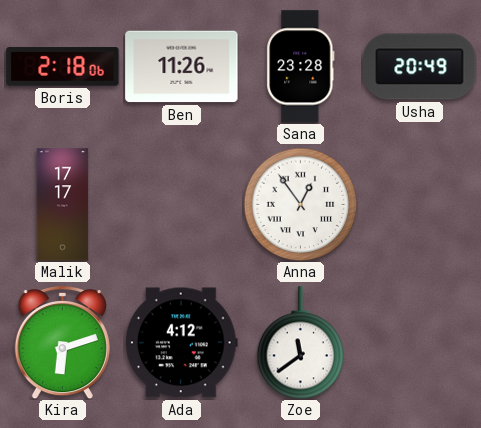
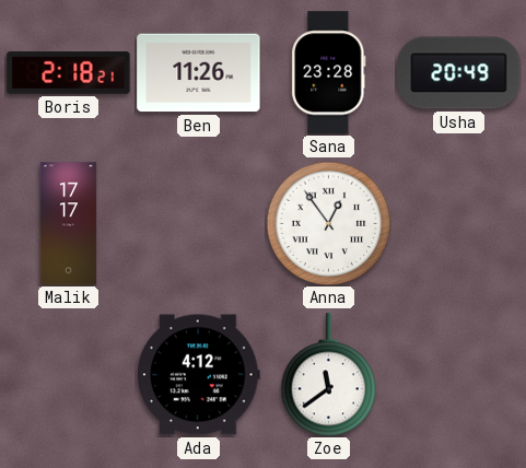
Boris: 2:18:06 -> 2:18:21
Kira: 6:12 -> none
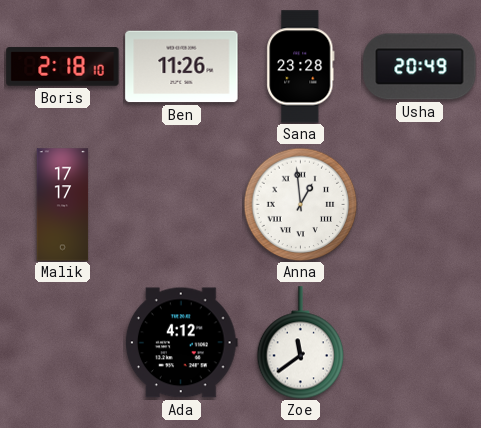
Boris: 2:18:21 -> 2:18:10
Anna: 12:54 -> 12:59
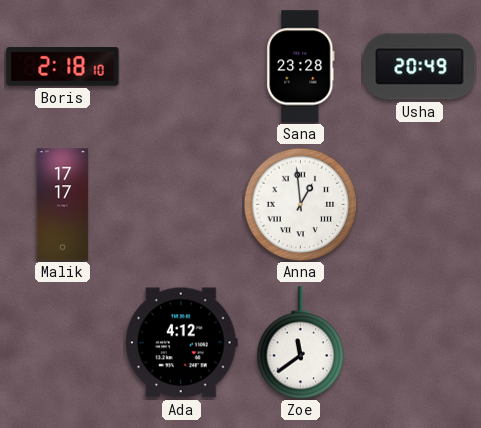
Ben: 11:26 -> none
